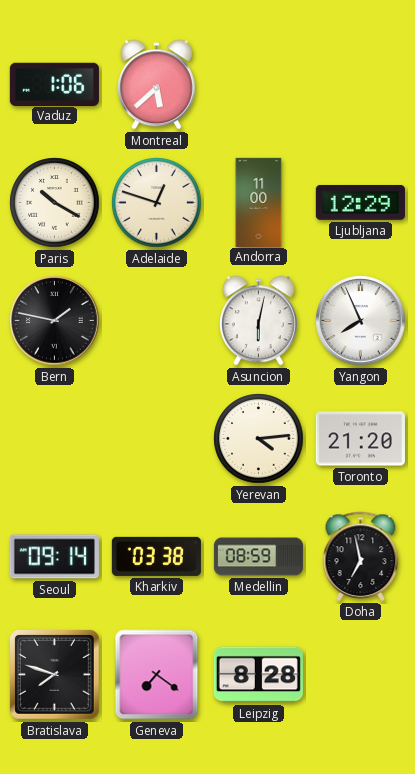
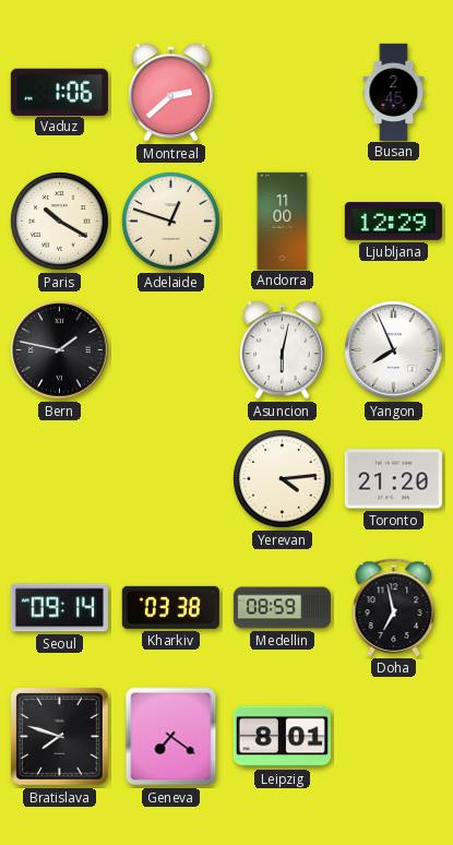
Montreal: 5:38 -> 2:38
Busan: none -> 2:45
Leipzig: 8:28 -> 8:01
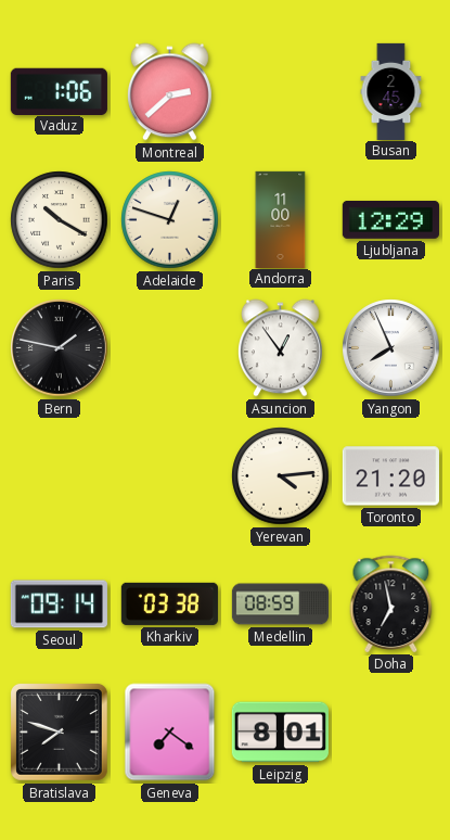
Asuncion: 6:02 -> 12:54
